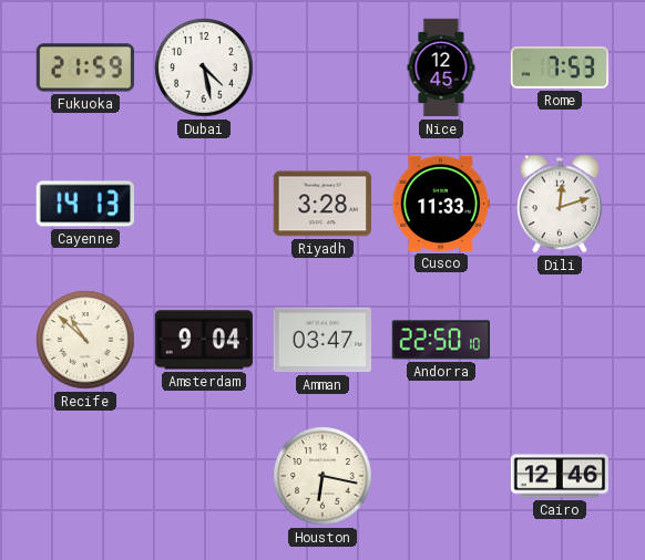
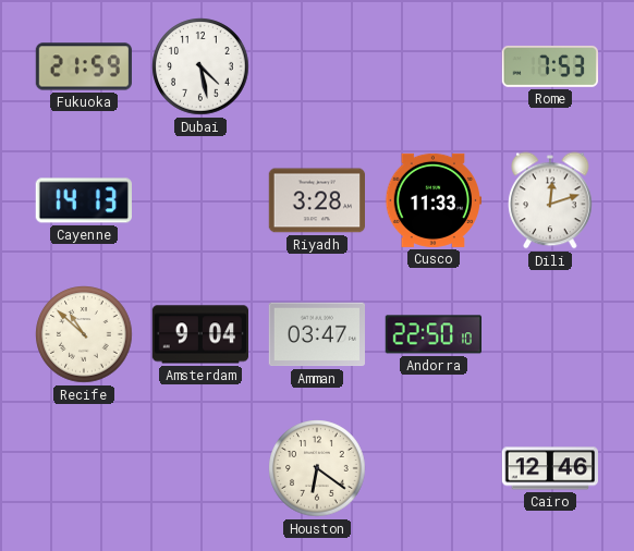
Nice: 12:45 -> none
Houston: 6:17 -> 6:21
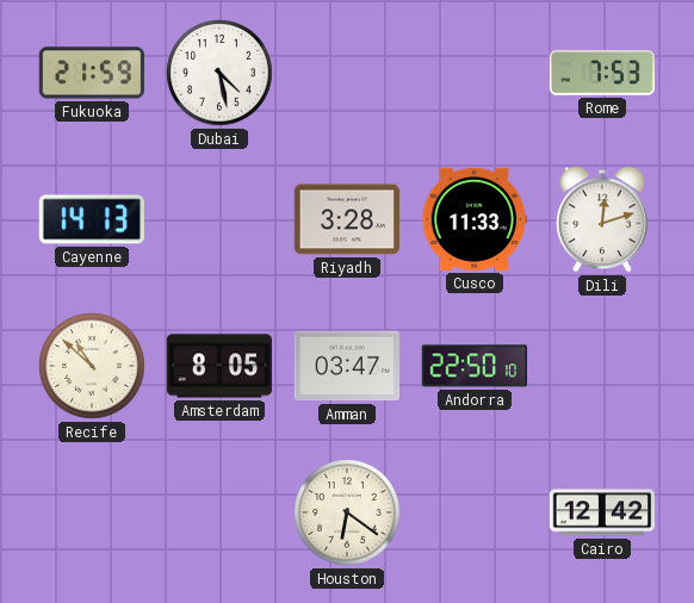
Amsterdam: 9:04 -> 8:05
Cairo: 12:46 -> 12:42
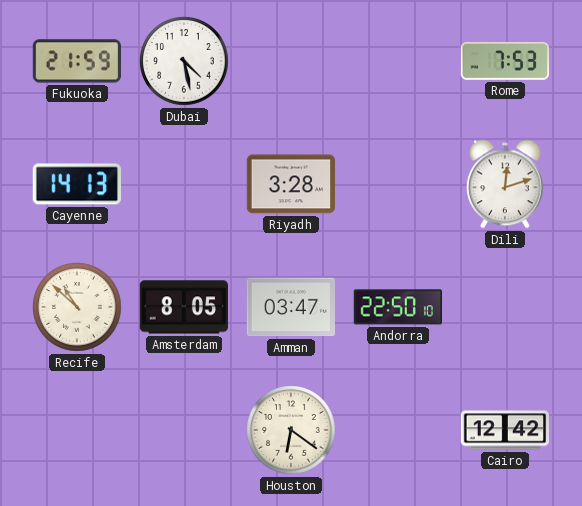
Cusco: 11:33 -> none
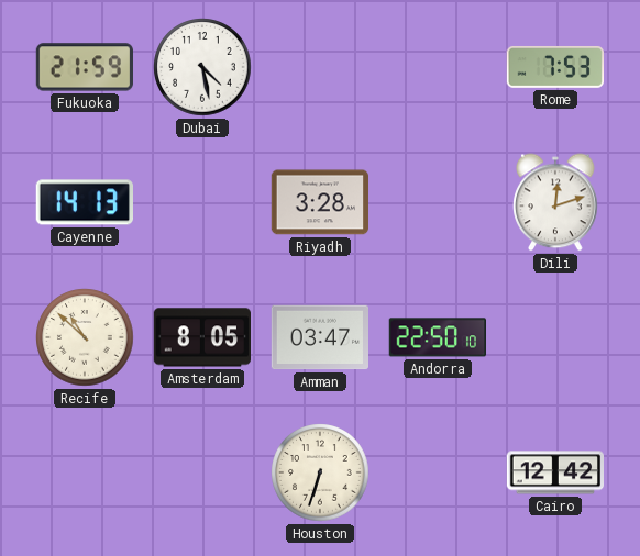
Houston: 6:21 -> 6:33
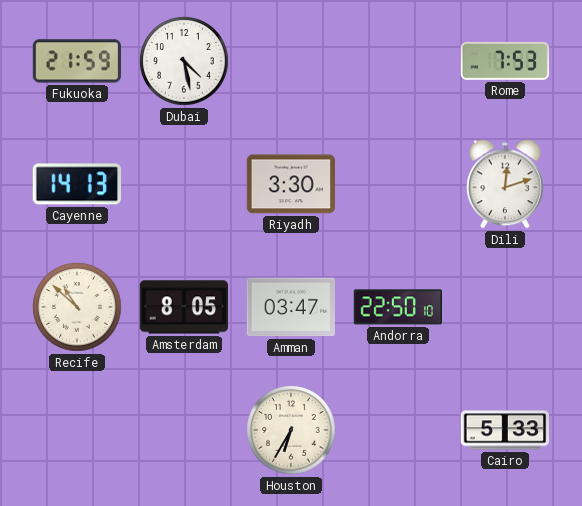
Riyadh: 3:28 -> 3:30
Houston: 6:33 -> 6:35
Cairo: 12:42 -> 5:33
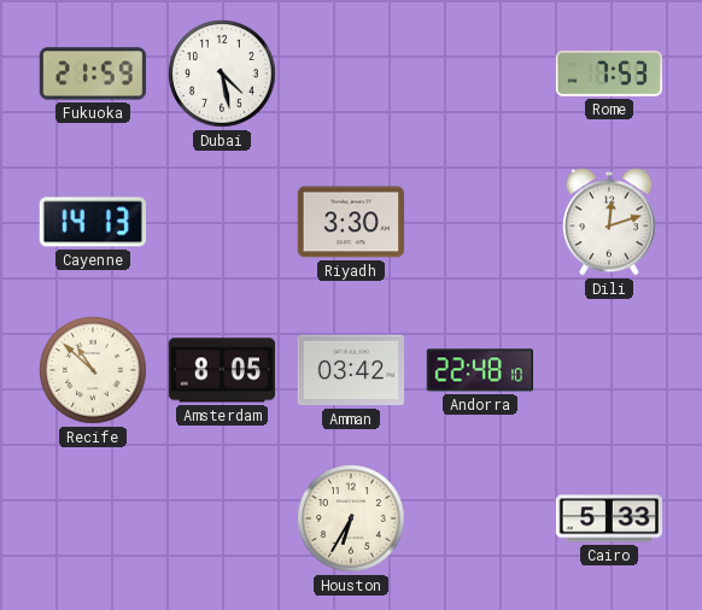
Amman: 03:47 -> 03:42
Andorra: 22:50 -> 22:48
